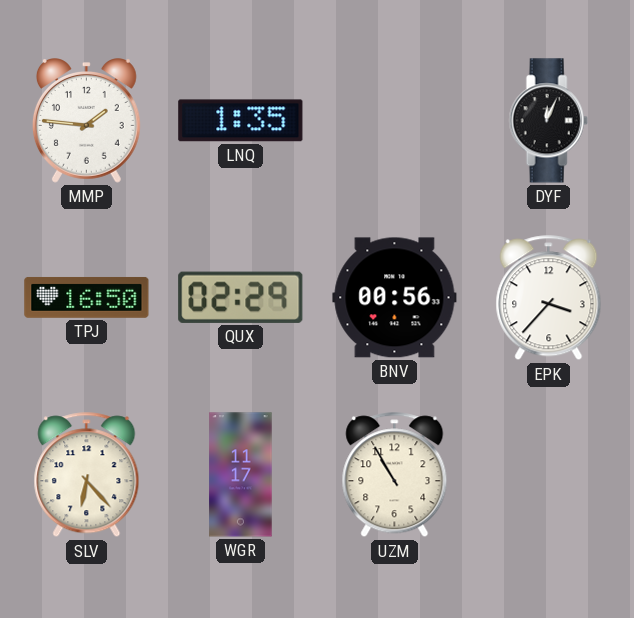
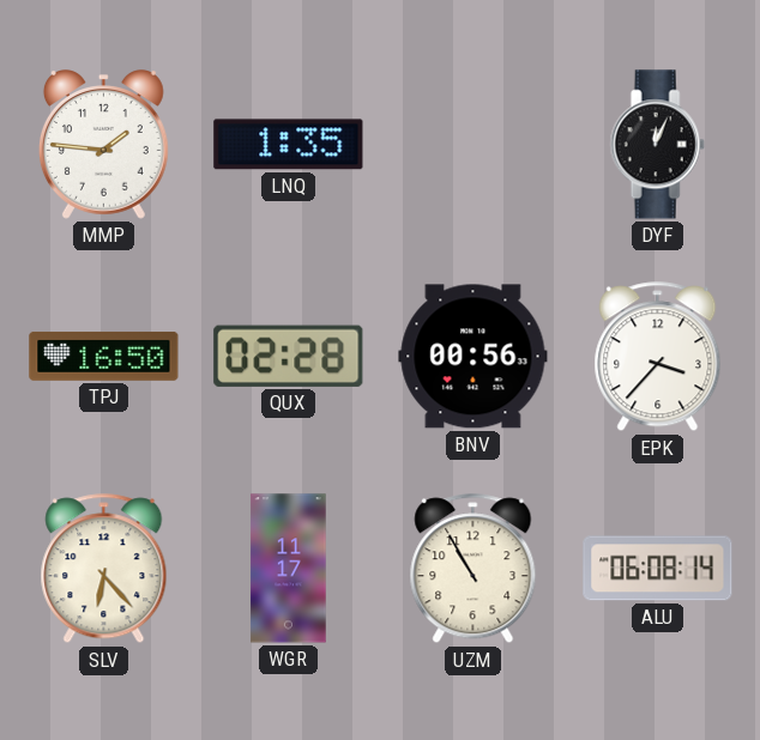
QUX: 02:29 -> 02:28
ALU: none -> 06:08
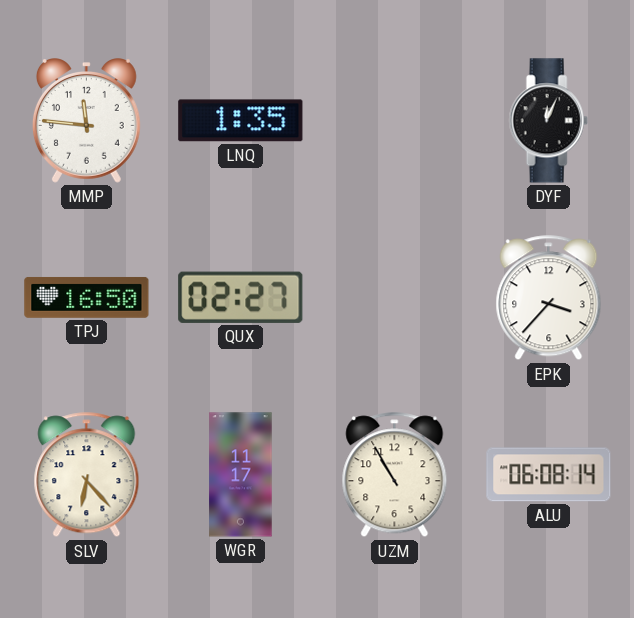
MMP: 1:46 -> 11:46
QUX: 02:28 -> 02:27
BNV: 00:56 -> none
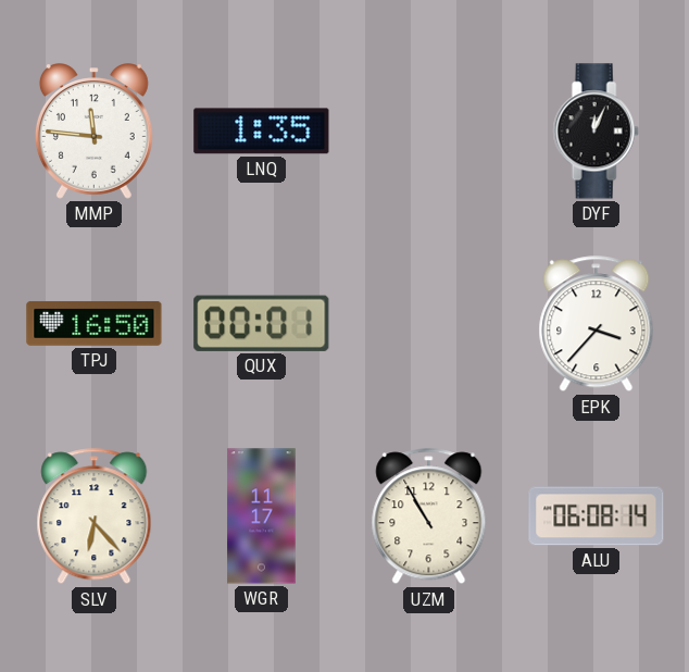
QUX: 02:27 -> 00:01
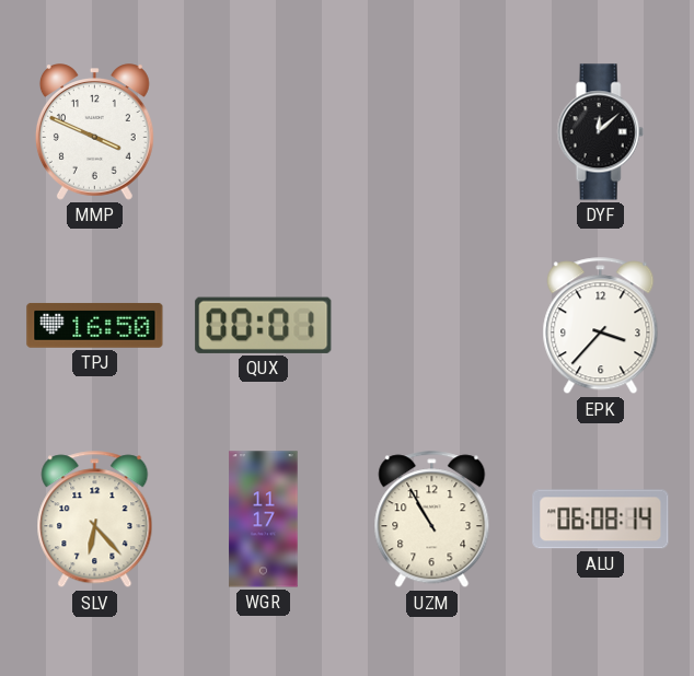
MMP: 11:46 -> 3:49
LNQ: 1:35 -> none
DYF: 12:04 -> 12:08
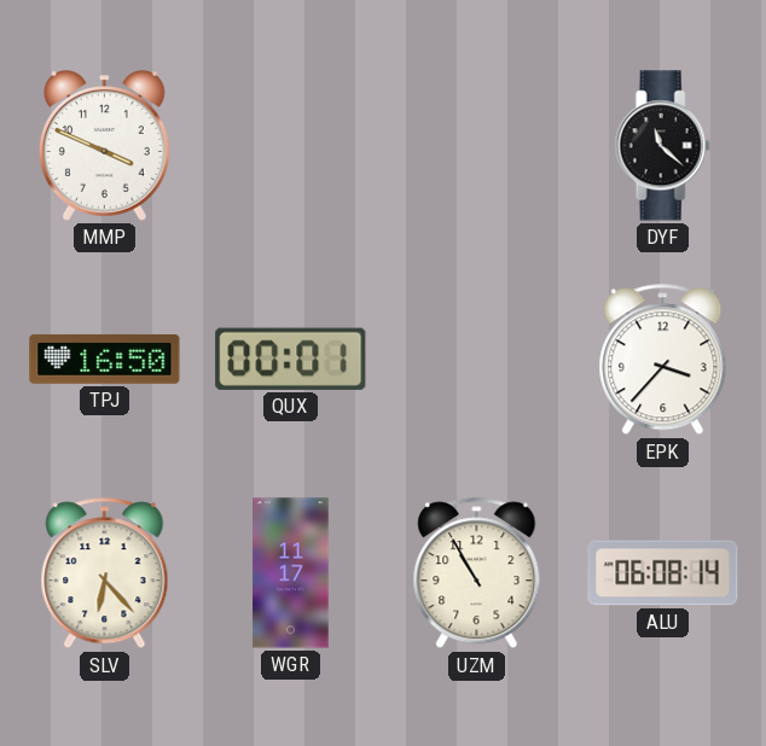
DYF: 12:08 -> 11:22
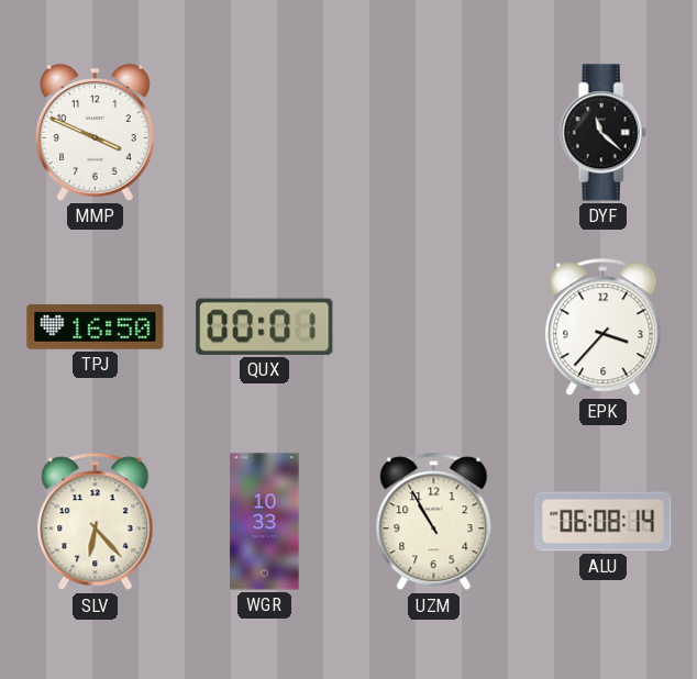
WGR: 11:17 -> 10:33
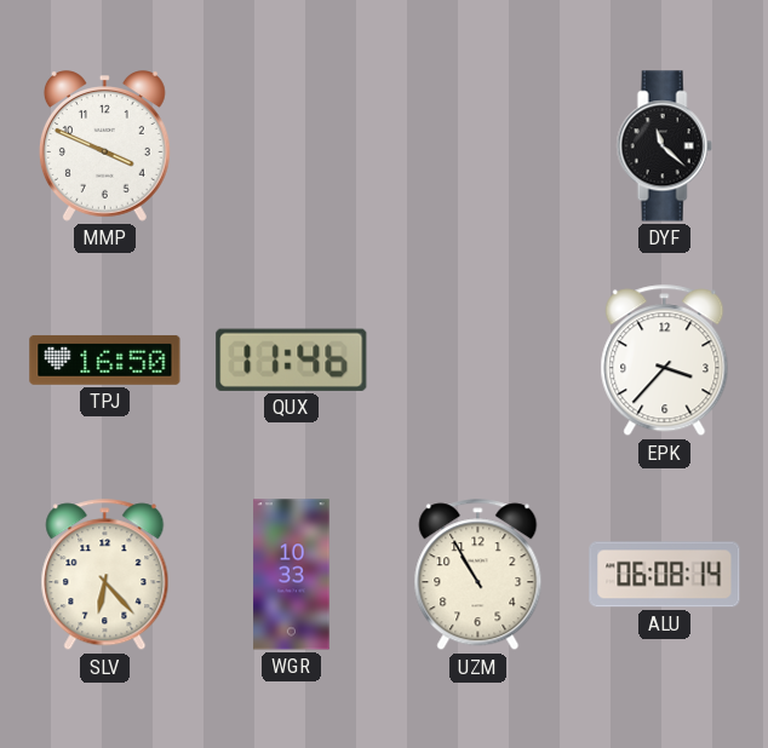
QUX: 00:01 -> 11:46
